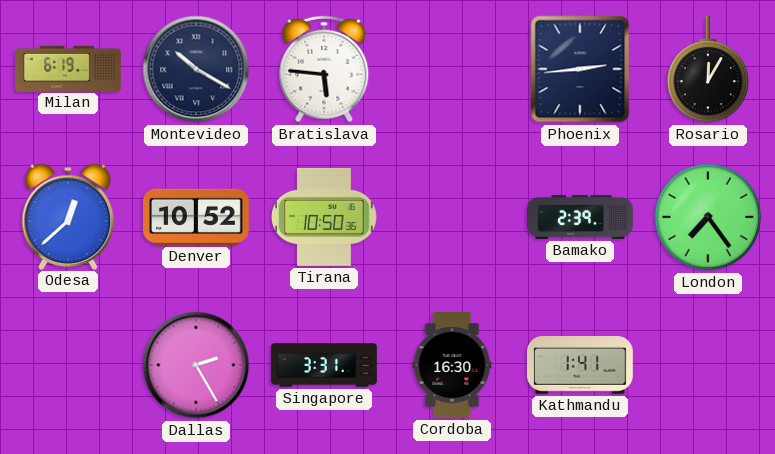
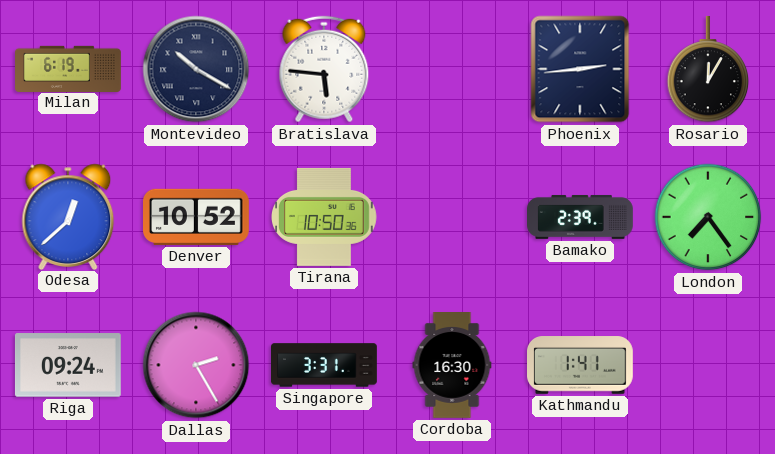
Riga: none -> 09:24
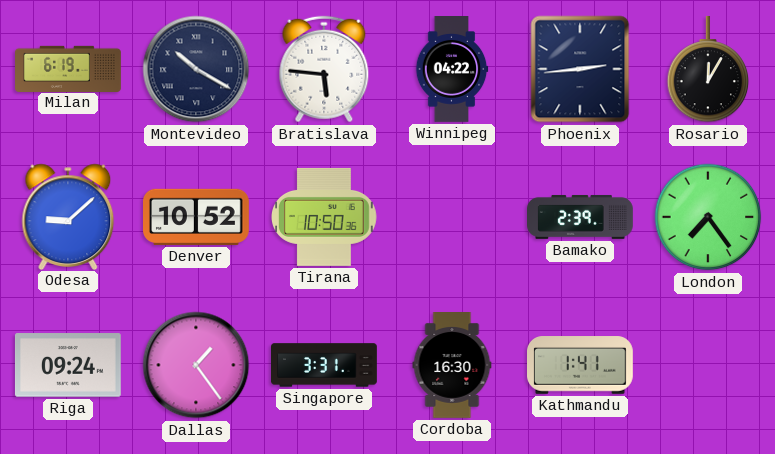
Winnipeg: none -> 04:22
Odesa: 12:38 -> 9:08
Dallas: 2:25 -> 1:24
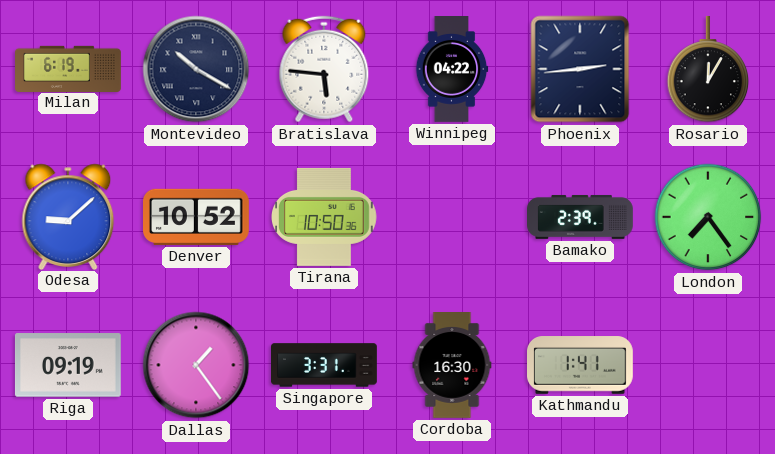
Riga: 09:24 -> 09:19
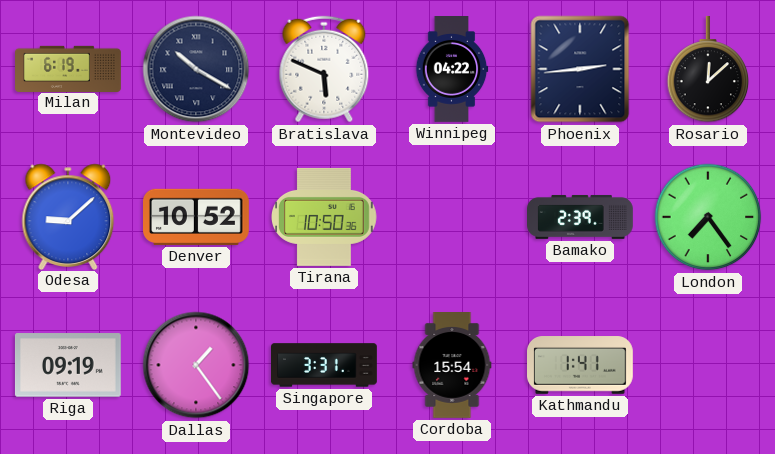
Bratislava: 5:46 -> 5:49
Rosario: 12:05 -> 12:08
Cordoba: 16:30 -> 15:54
